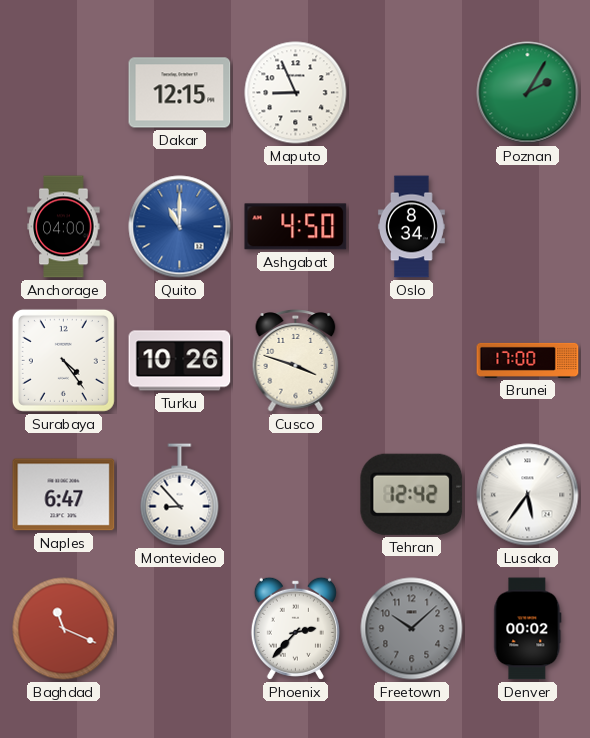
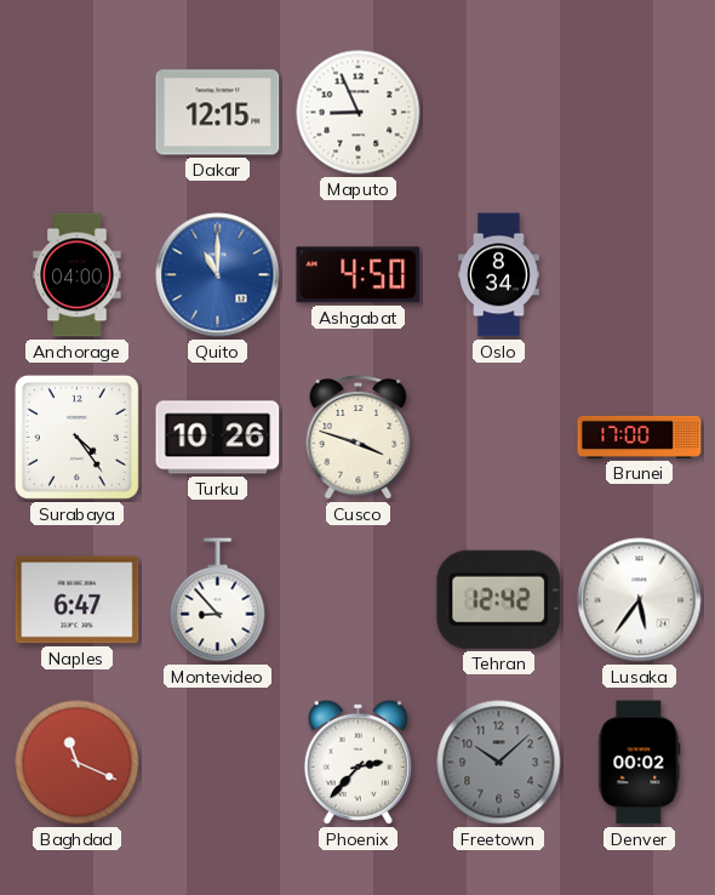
Poznan: 2:05 -> none
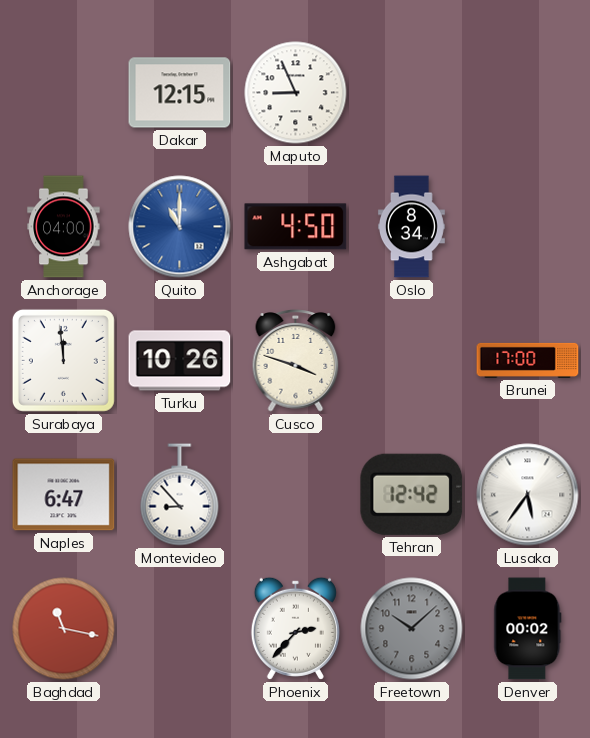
Surabaya: 4:24 -> 11:59
Baghdad: 11:19 -> 11:17
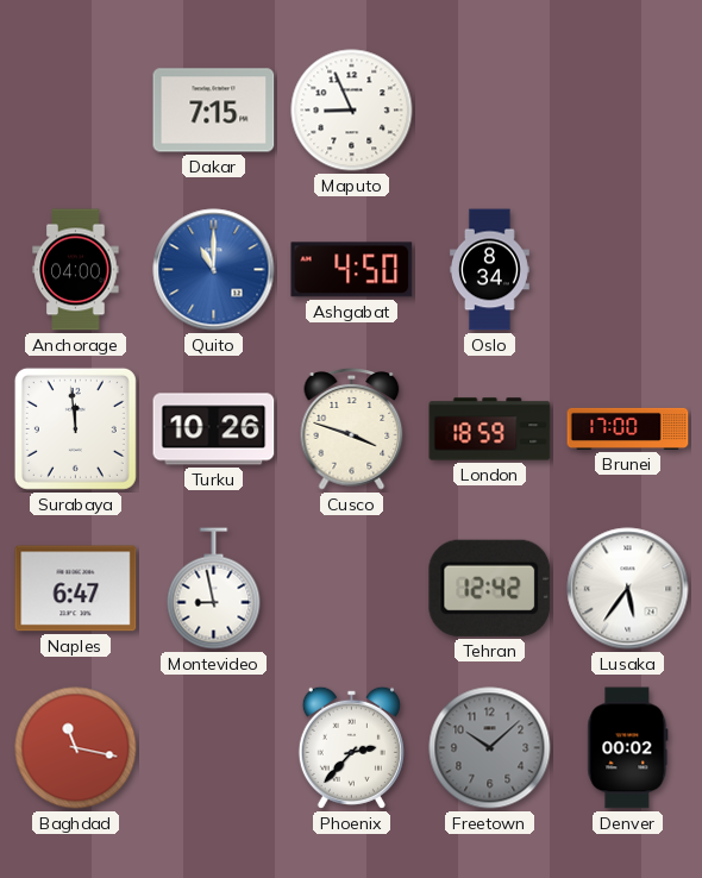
Dakar: 12:15 -> 7:15
London: none -> 18:59
Montevideo: 8:53 -> 8:58
